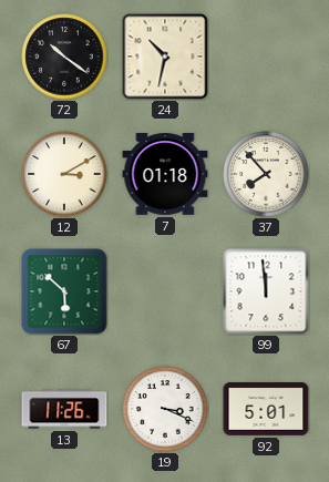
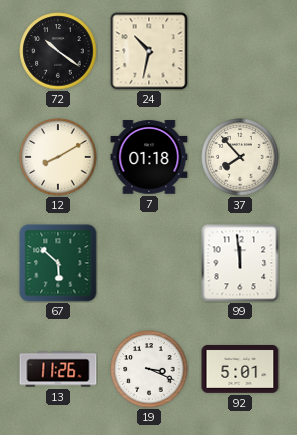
12: 3:10 -> 8:10
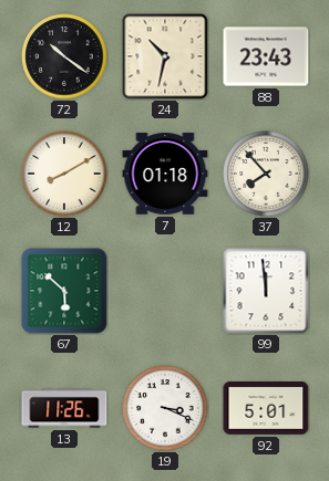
88: none -> 23:43
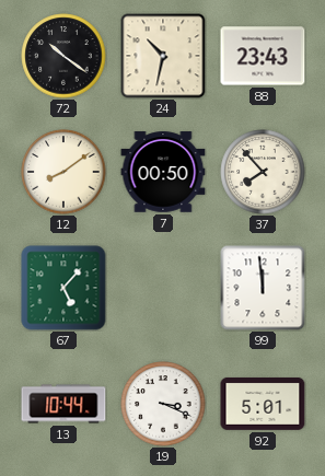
12: 8:10 -> 8:09
7: 01:18 -> 00:50
67: 5:52 -> 5:07
13: 11:26 -> 10:44
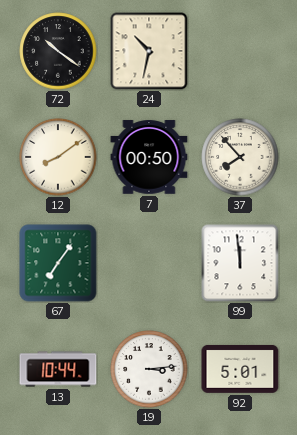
88: 23:43 -> none
67: 5:07 -> 7:06
19: 3:19 -> 3:14
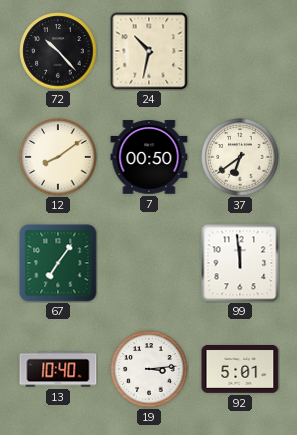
72: 10:21 -> 10:23
37: 7:53 -> 6:39
13: 10:44 -> 10:40
